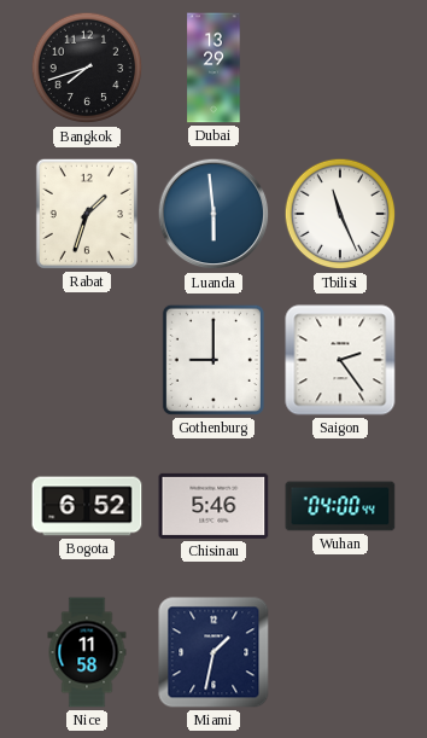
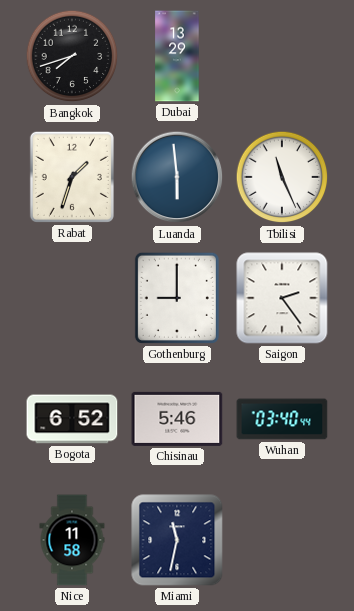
Wuhan: 04:00 -> 03:40
Miami: 1:32 -> 11:32
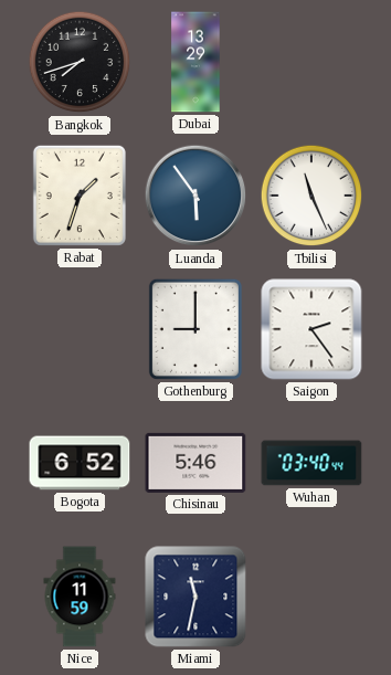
Luanda: 5:59 -> 5:54
Nice: 11:58 -> 11:59
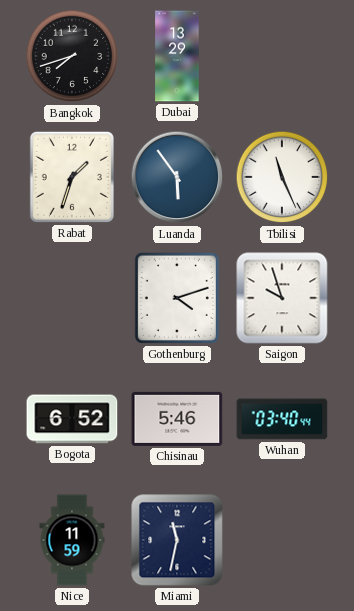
Gothenburg: 9:00 -> 4:12
Saigon: 2:24 -> 9:57
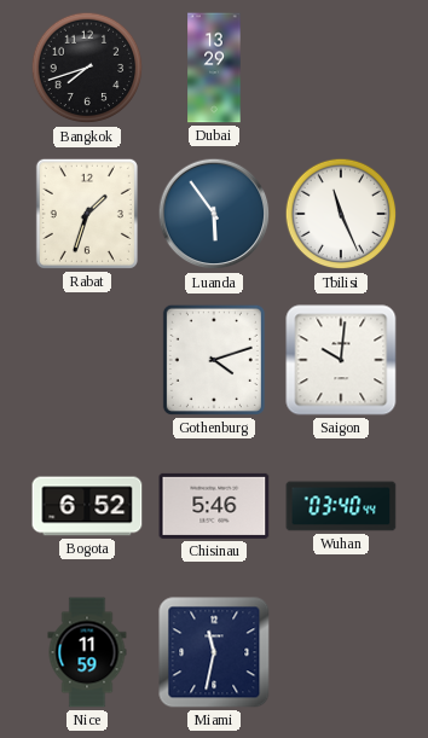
Saigon: 9:57 -> 10:01
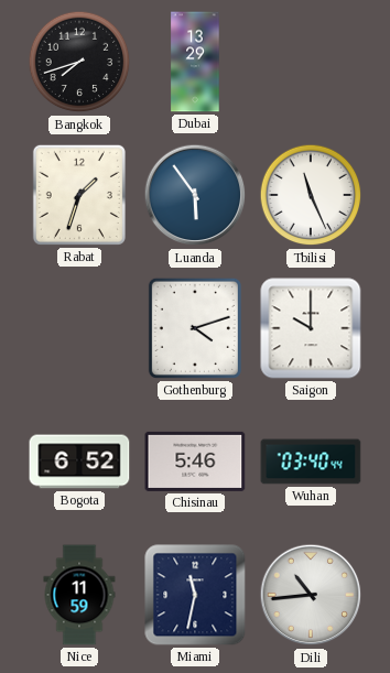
Saigon: 10:01 -> 10:00
Dili: none -> 10:44
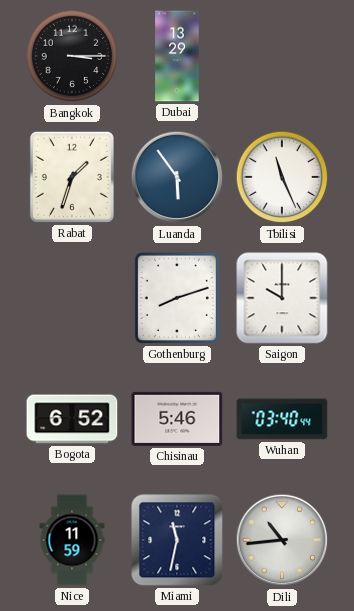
Bangkok: 7:42 -> 3:15
Gothenburg: 4:12 -> 8:12
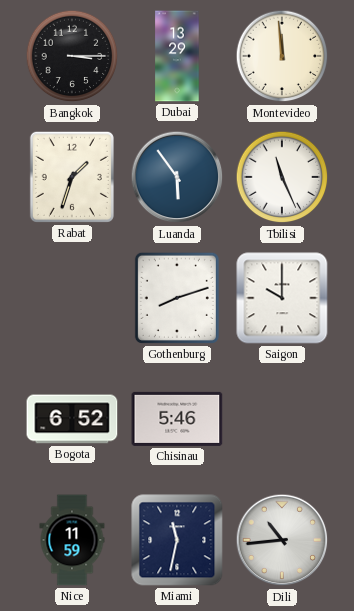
Montevideo: none -> 11:59
Wuhan: 03:40 -> none
